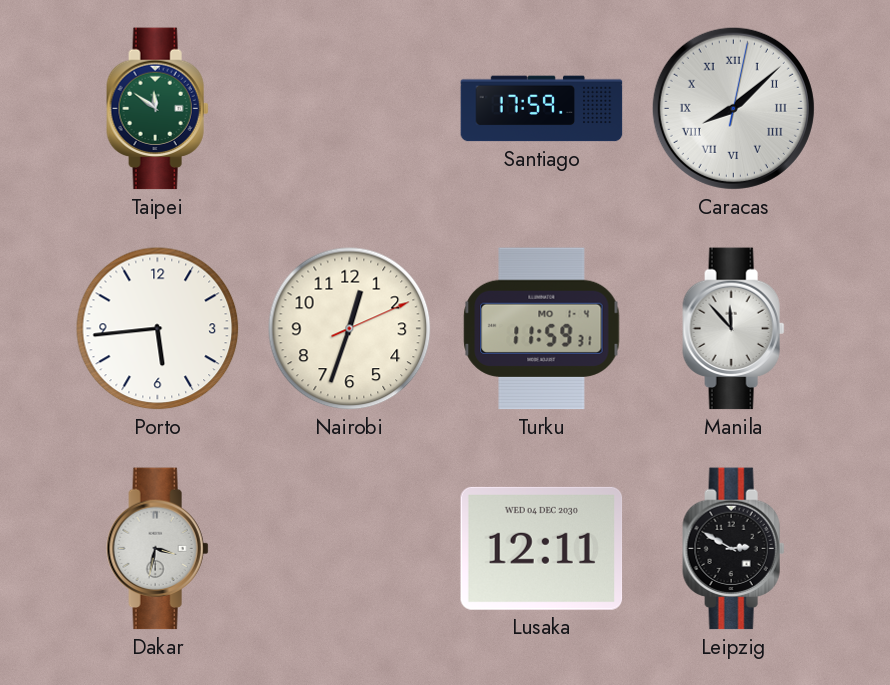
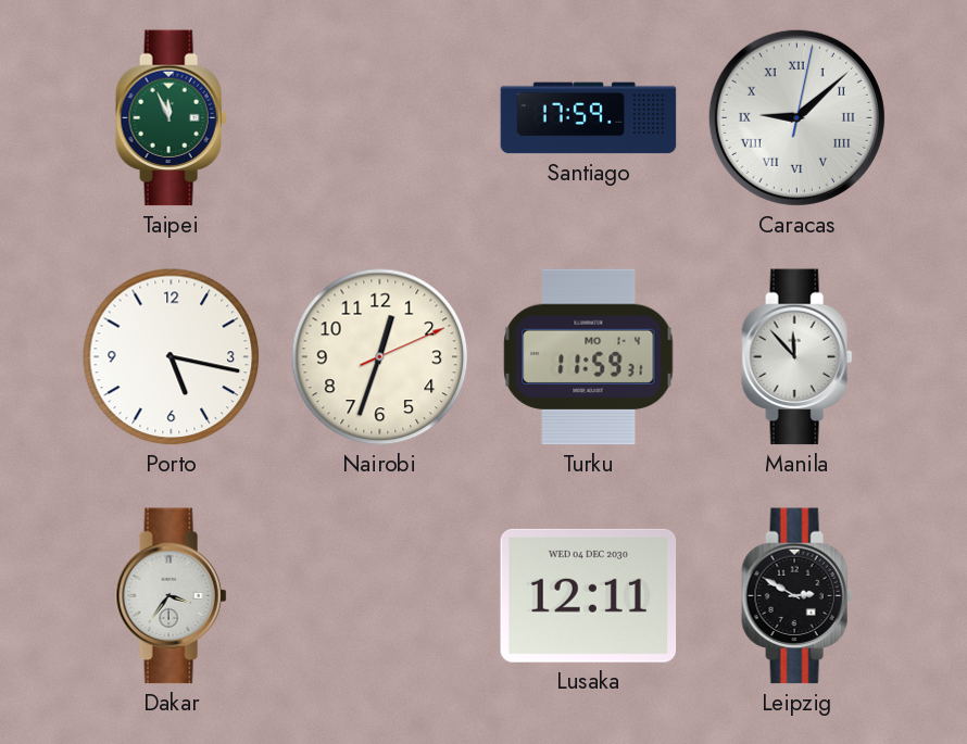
Taipei: 11:51 -> 11:56
Caracas: 8:08 -> 9:08
Porto: 5:44 -> 5:17
Dakar: 3:32 -> 3:36
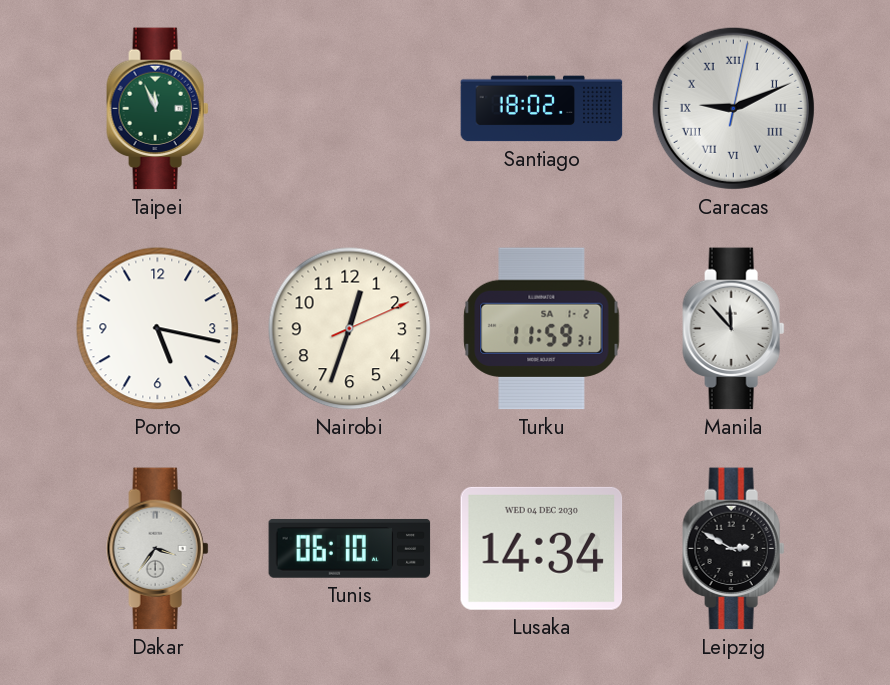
Santiago: 17:59 -> 18:02
Caracas: 9:08 -> 9:11
Turku date: MO 1-4 -> SA 1-2
Tunis: none -> 06:10
Lusaka: 12:11 -> 14:34
